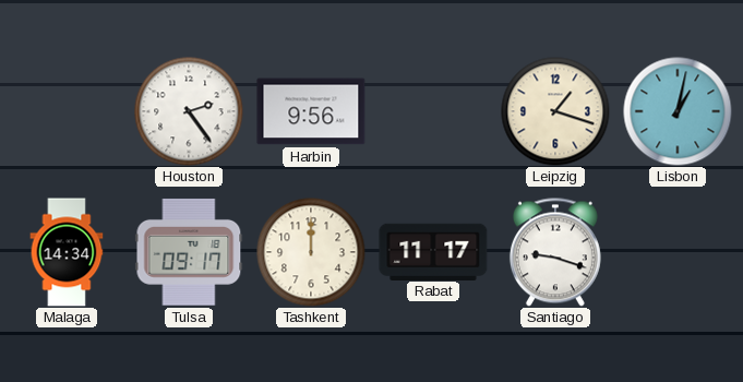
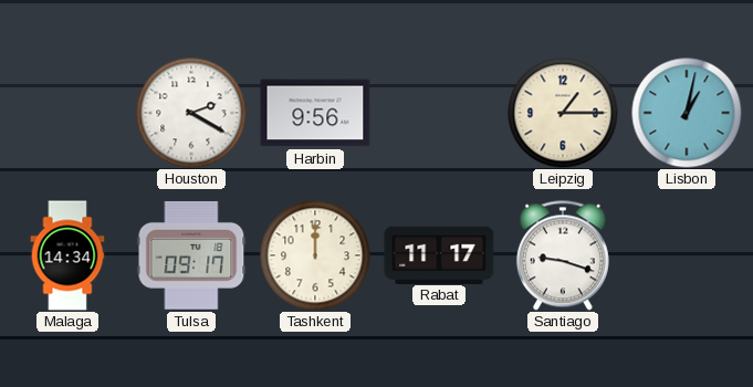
Houston: 2:24 -> 2:20
Leipzig: 1:18 -> 1:15
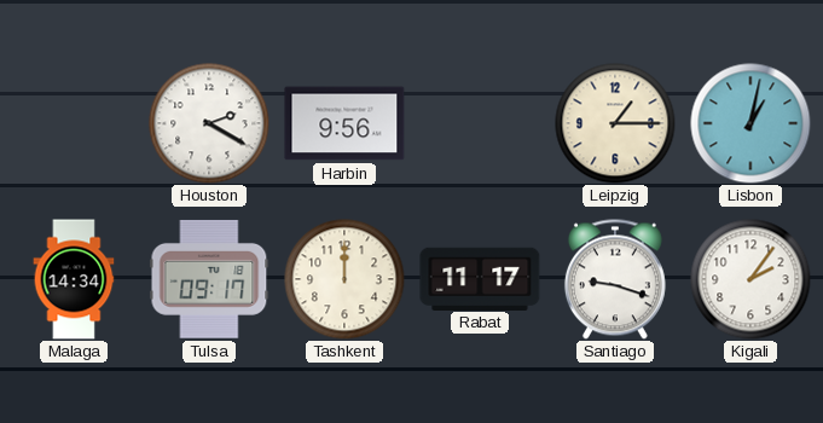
Kigali: none -> 2:06
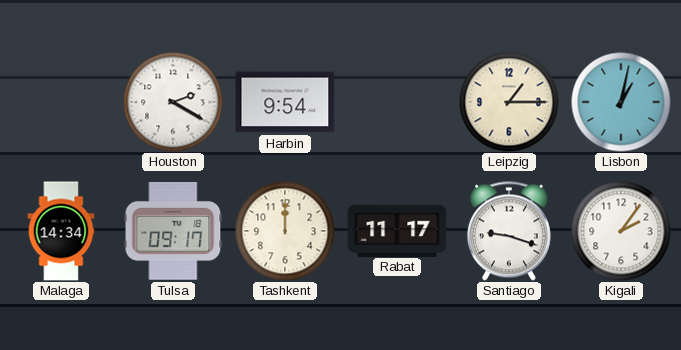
Harbin: 9:56 -> 9:54
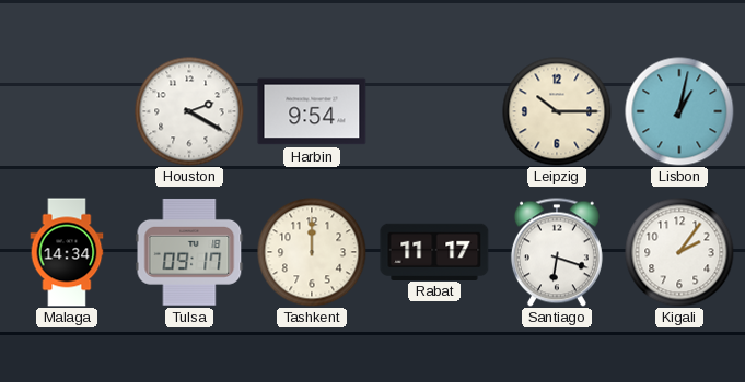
Leipzig: 1:15 -> 10:15
Santiago: 9:18 -> 6:18
